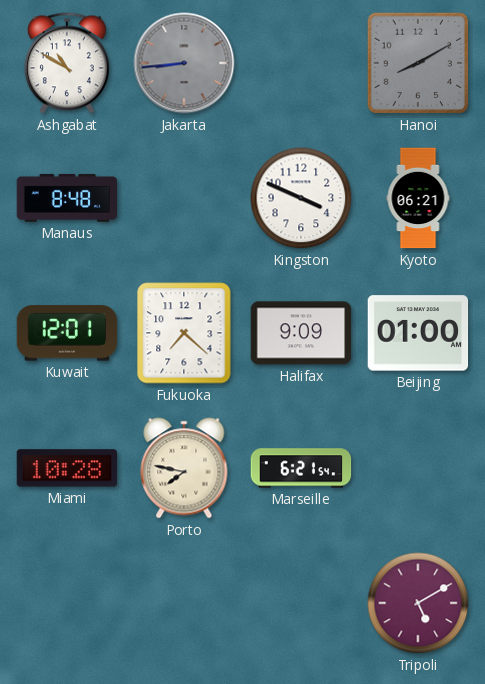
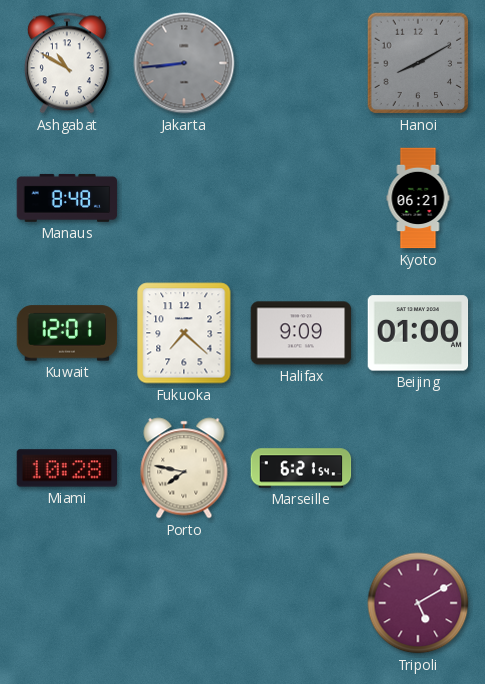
Kingston: 3:49 -> none
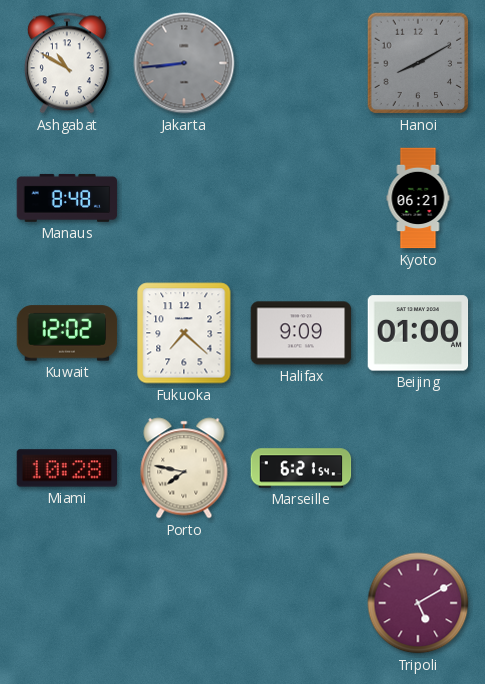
Kuwait: 12:01 -> 12:02
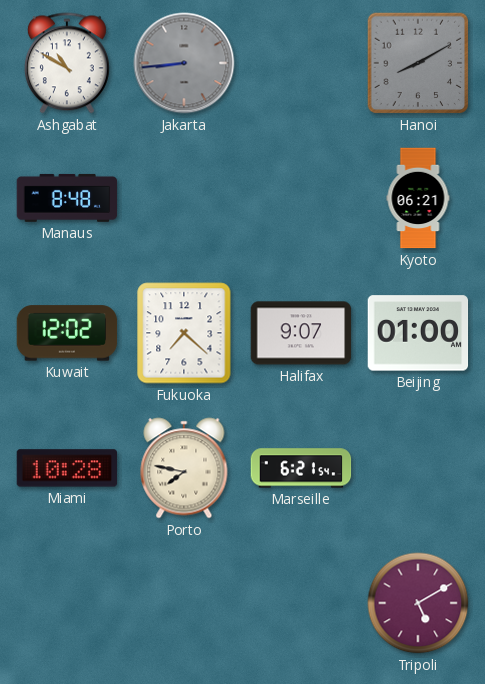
Halifax: 9:09 -> 9:07
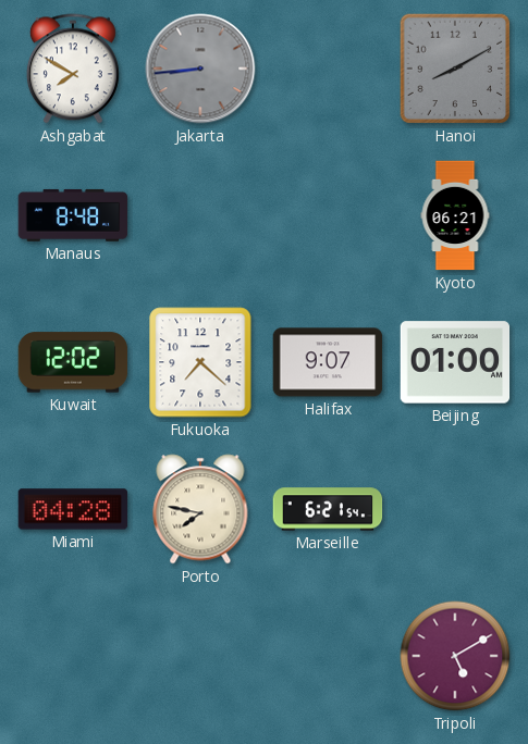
Ashgabat: 10:50 -> 7:50
Miami: 10:28 -> 04:28
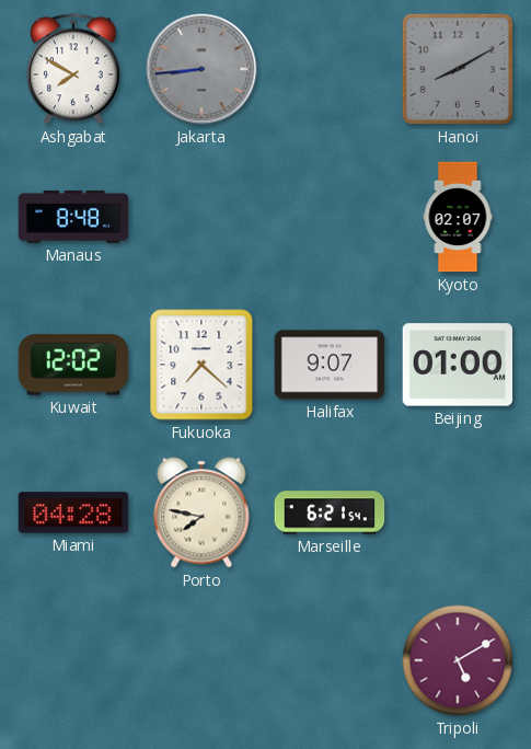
Kyoto: 06:21 -> 02:07
